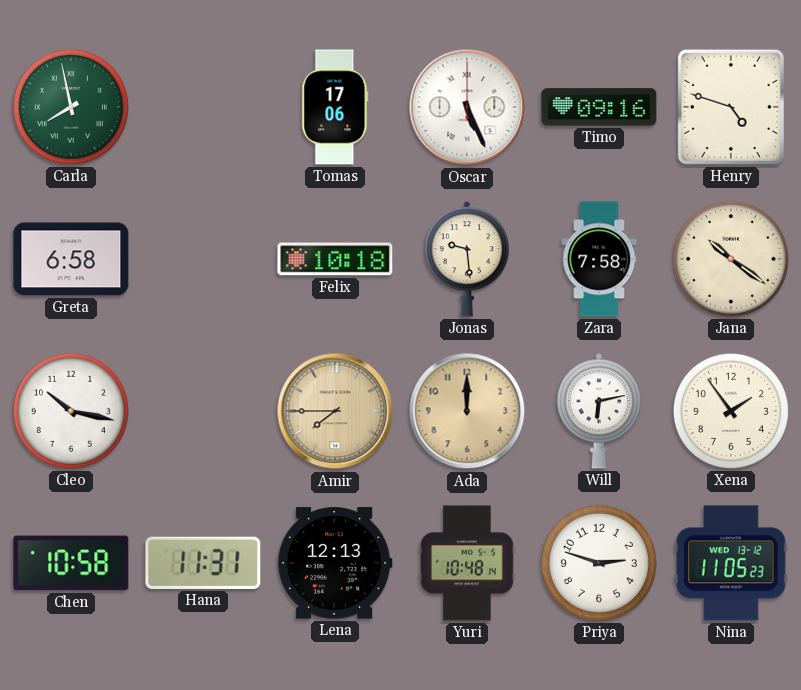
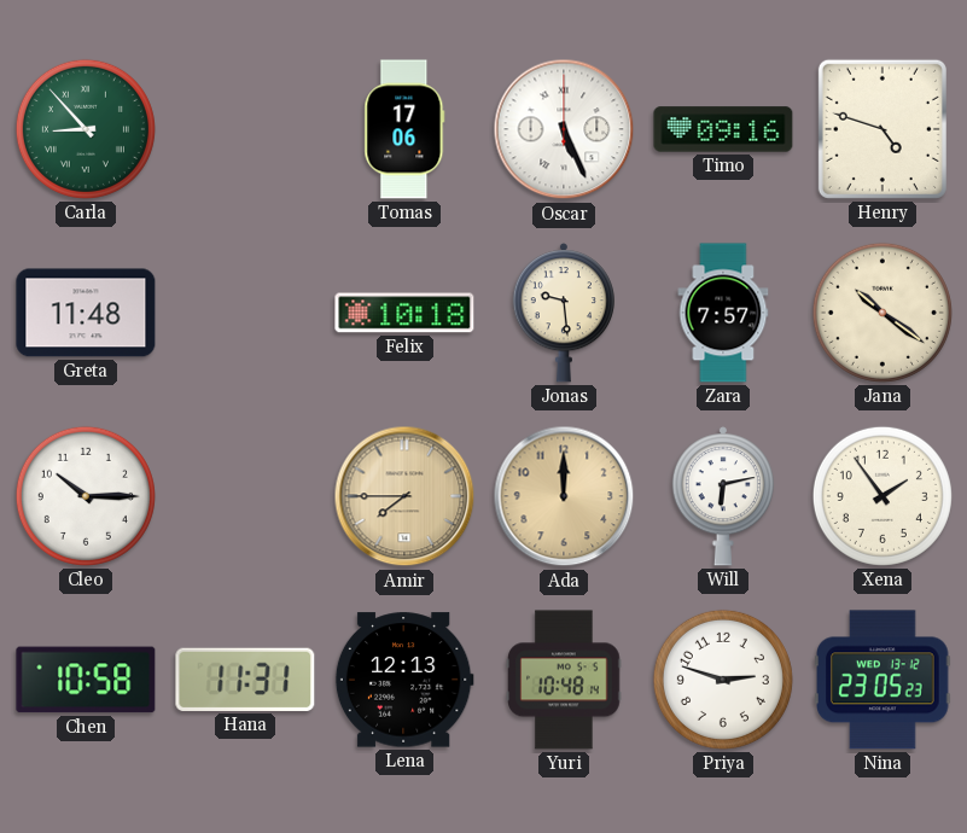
Carla: 7:58 -> 8:53
Greta: 6:58 -> 11:48
Zara: 7:58 -> 7:57
Cleo: 10:17 -> 10:15
Nina: 11:05 -> 23:05
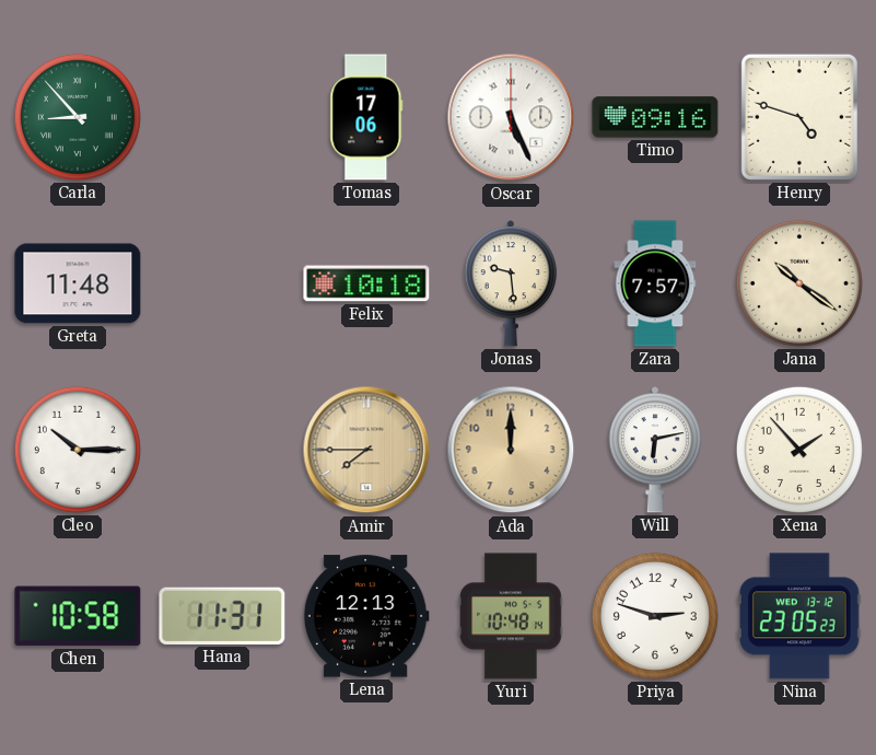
Xena: 1:54 -> 1:53
